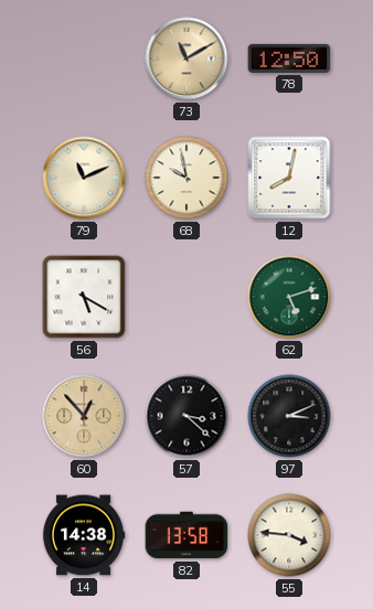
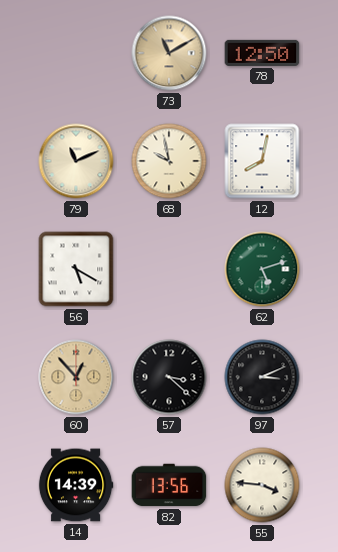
14: 14:38 -> 14:39
82: 13:58 -> 13:56
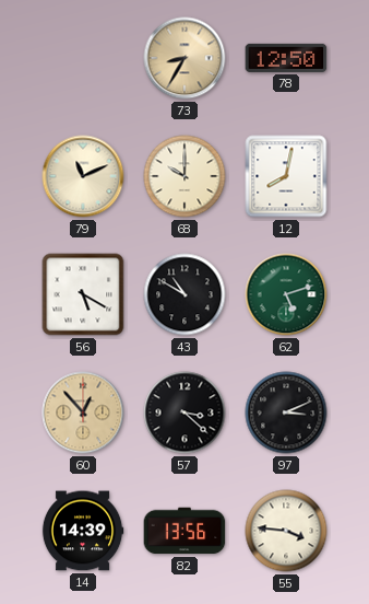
73: 11:10 -> 8:35
68: 9:58 -> 10:00
43: none -> 10:50
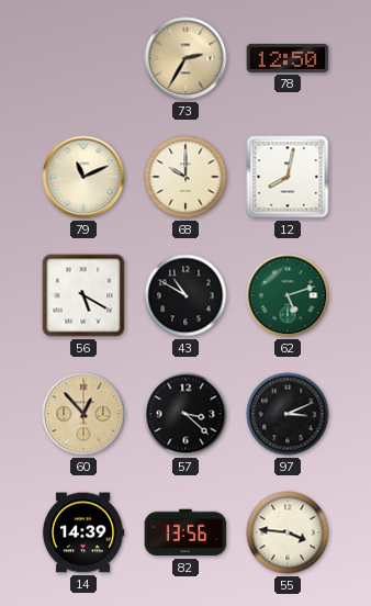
73: 8:35 -> 2:35
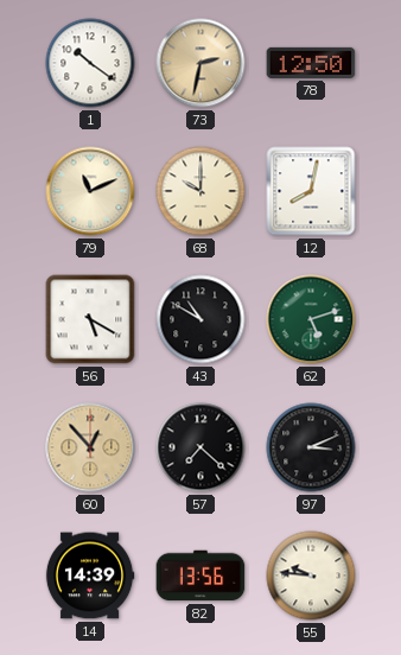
1: none -> 10:21
73: 2:35 -> 2:32
57: 3:22 -> 7:22
55: 3:46 -> 9:46
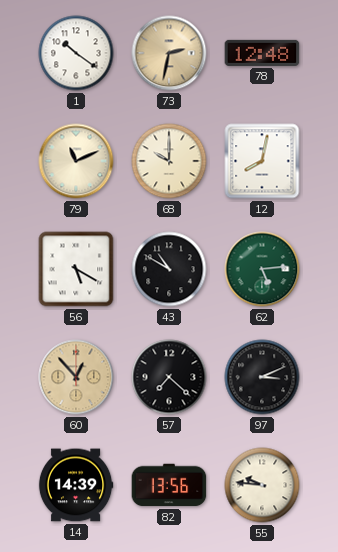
78: 12:50 -> 12:48
62: 5:12 -> 5:14
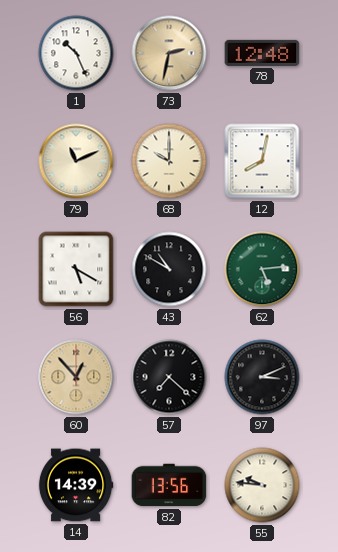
1: 10:21 -> 10:26
